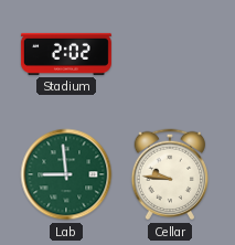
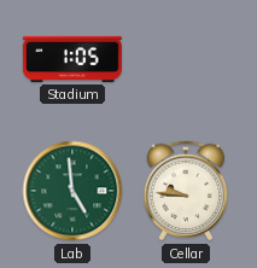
Stadium: 2:02 -> 1:05
Lab: 8:59 -> 4:59
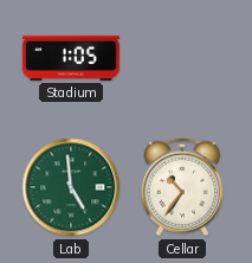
Cellar: 9:46 -> 10:36
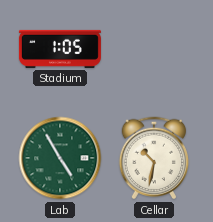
Lab: 4:59 -> 4:55
Cellar: 10:36 -> 10:32
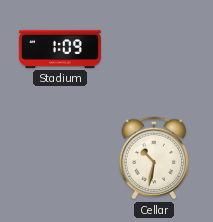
Stadium: 1:05 -> 1:09
Lab: 4:55 -> none
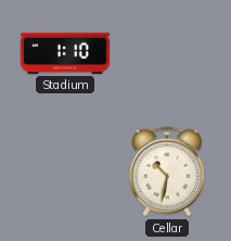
Stadium: 1:09 -> 1:10
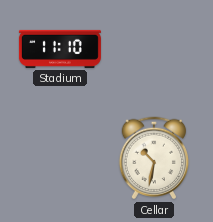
Stadium: 1:10 -> 11:10
